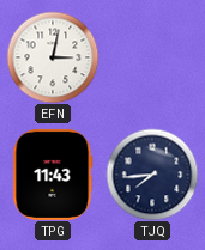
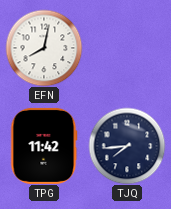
EFN: 3:02 -> 8:02
TPG: 11:43 -> 11:42
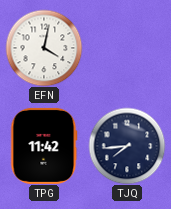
EFN: 8:02 -> 4:02
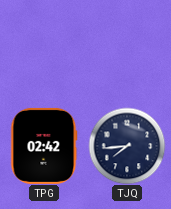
EFN: 4:02 -> none
TPG: 11:42 -> 02:42
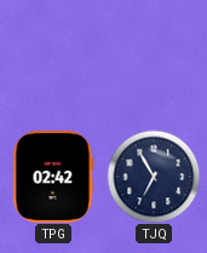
TJQ: 7:44 -> 6:55
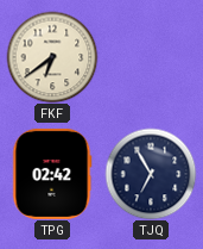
FKF: none -> 6:39
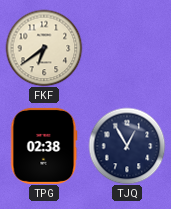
TPG: 02:42 -> 02:38
TJQ: 6:55 -> 12:55
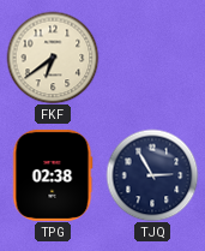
TJQ: 12:55 -> 2:55
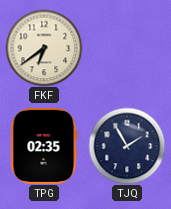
TPG: 02:38 -> 02:35
TJQ: 2:55 -> 1:55
